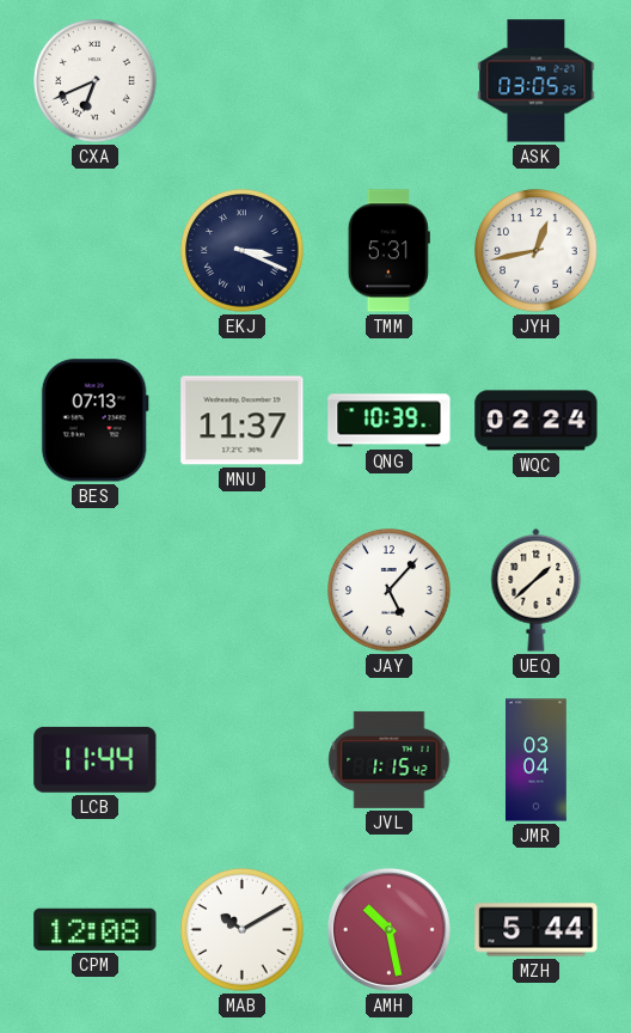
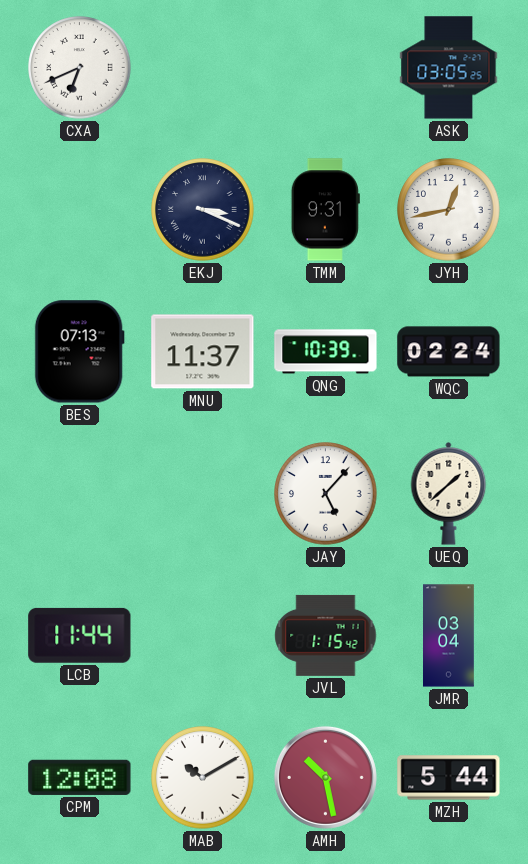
TMM: 5:31 -> 9:31
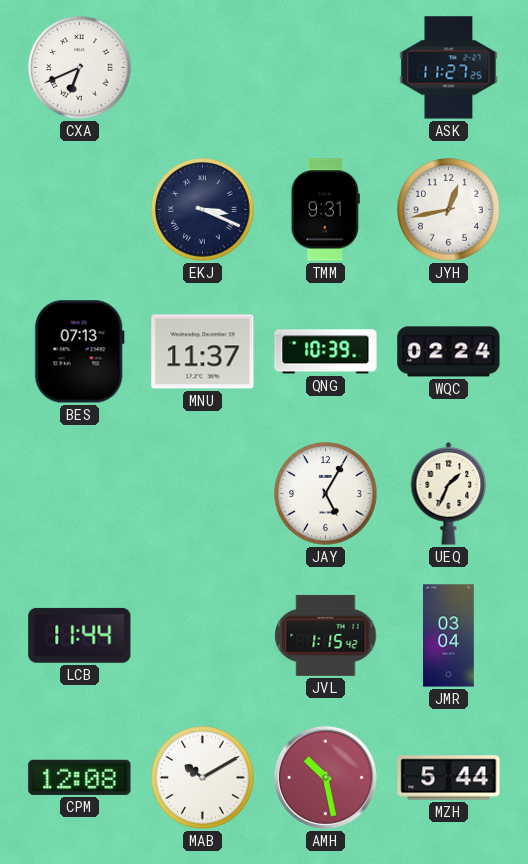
ASK: 03:05 -> 11:27
JAY: 5:07 -> 5:05
UEQ: 1:38 -> 1:34
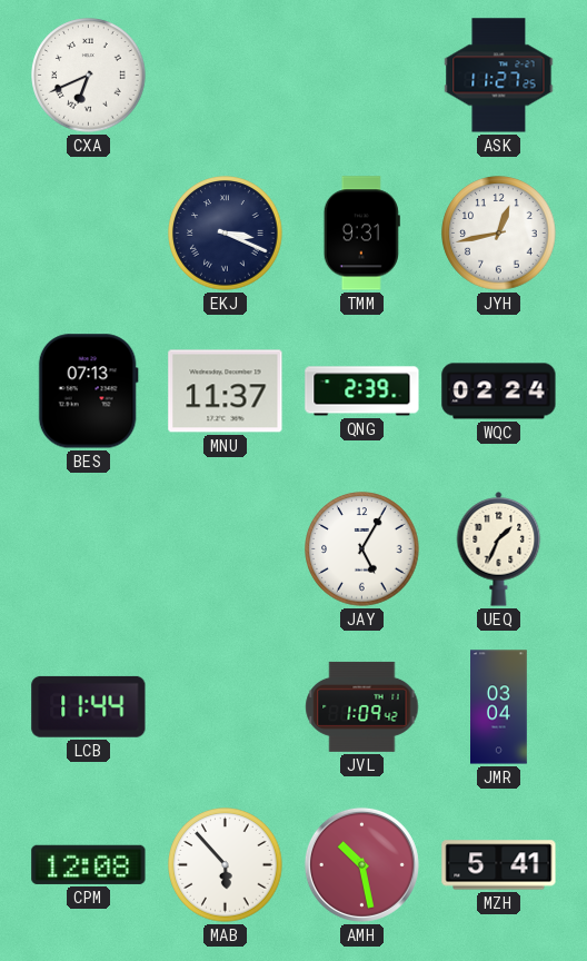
QNG: 10:39 -> 2:39
JVL: 1:15 -> 1:09
MAB: 10:10 -> 5:53
MZH: 5:44 -> 5:41
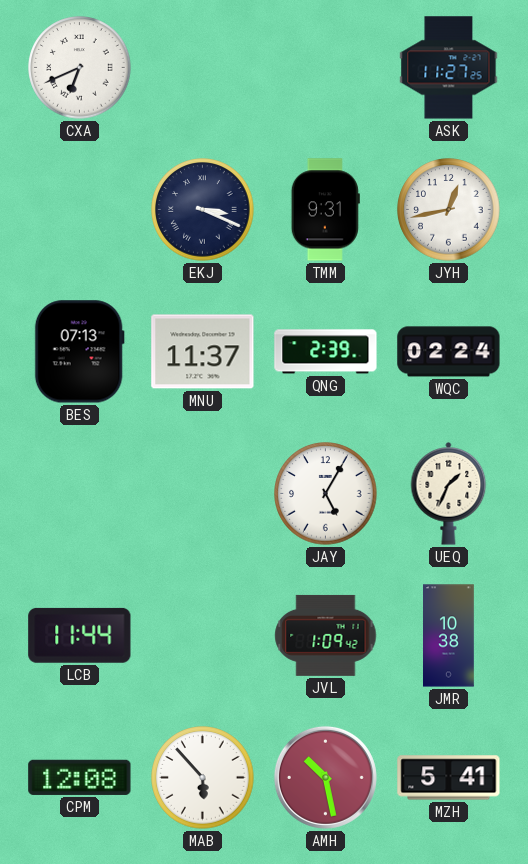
JMR: 03:04 -> 10:38
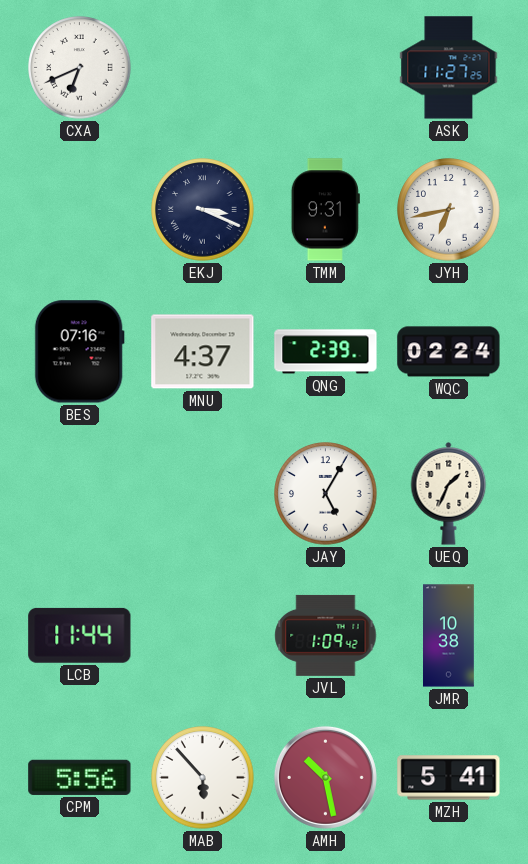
JYH: 12:43 -> 6:43
BES: 07:13 -> 07:16
MNU: 11:37 -> 4:37
CPM: 12:08 -> 5:56
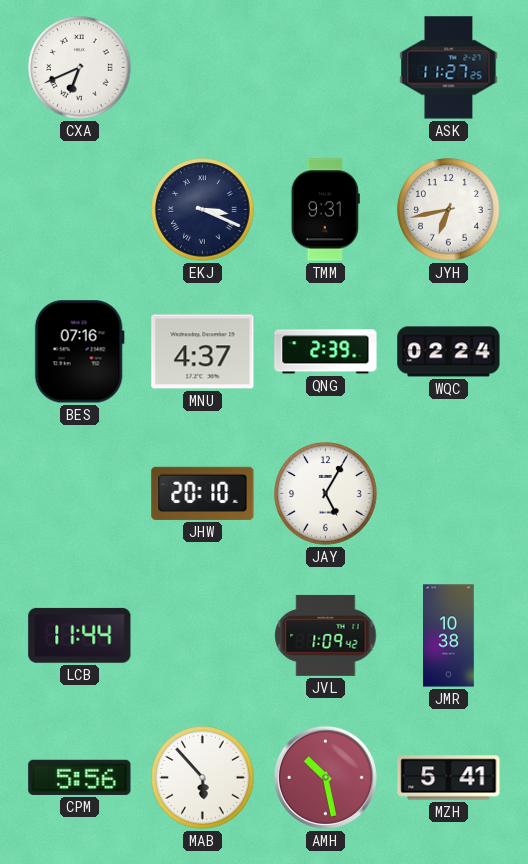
JHW: none -> 20:10
UEQ: 1:34 -> none
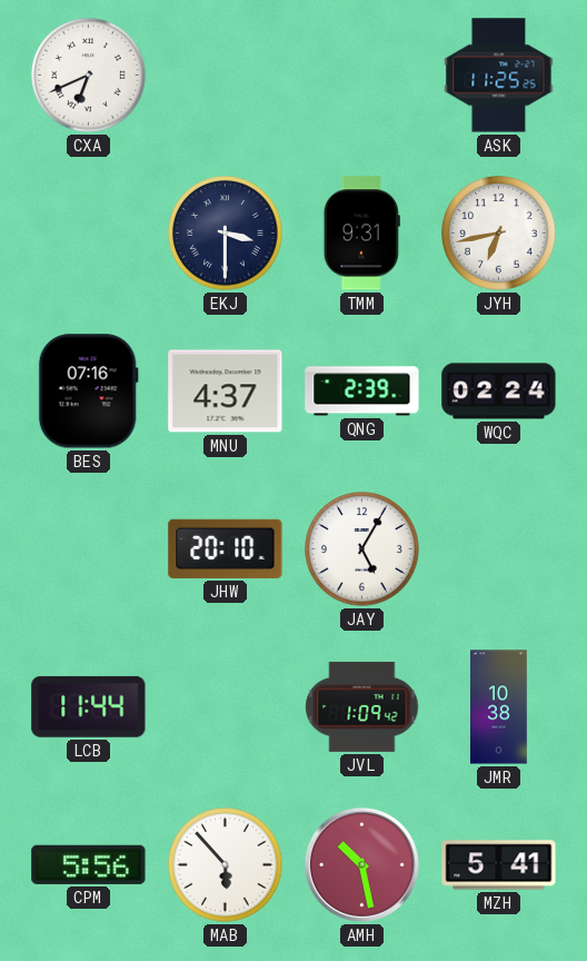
ASK: 11:27 -> 11:25
EKJ: 3:19 -> 3:30
